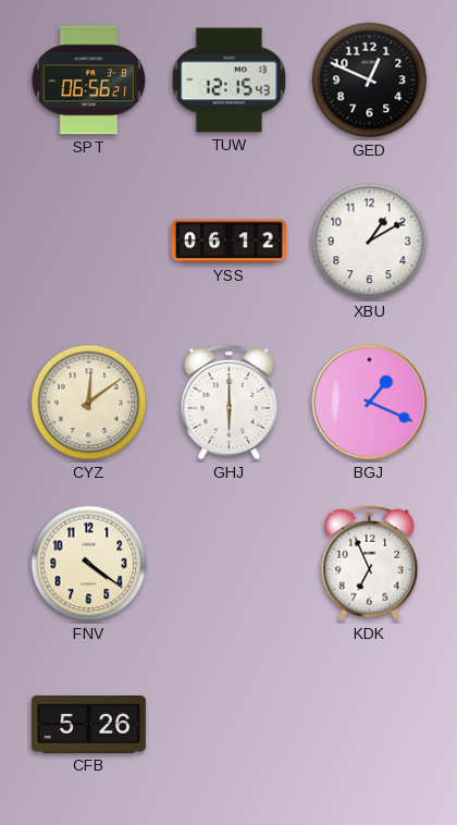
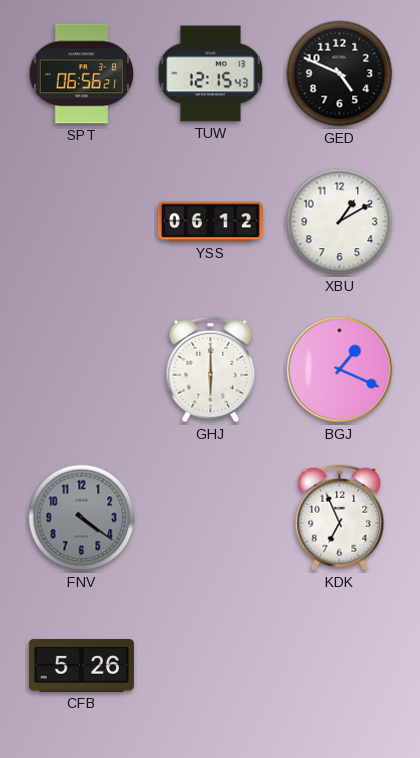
GED: 12:49 -> 4:49
CYZ: 12:09 -> none
FNV dial: cream -> grey
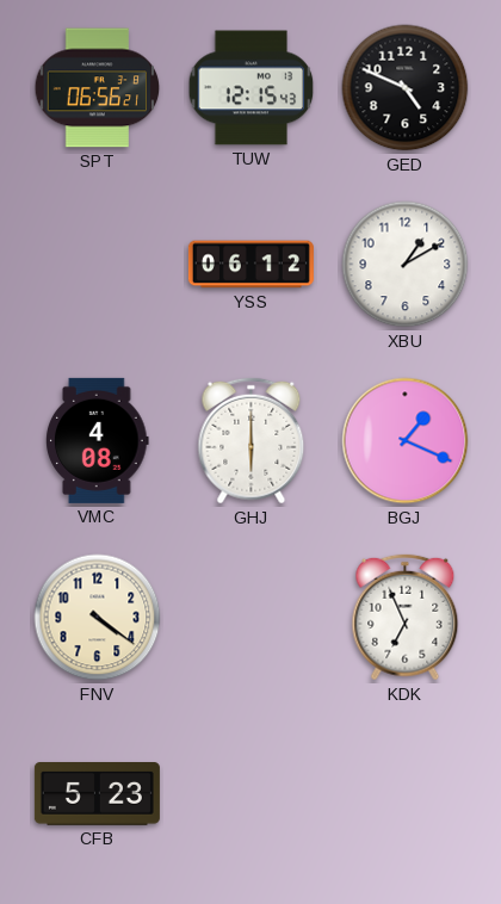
VMC: none -> 4:08
FNV dial: grey -> cream
CFB: 5:26 -> 5:23
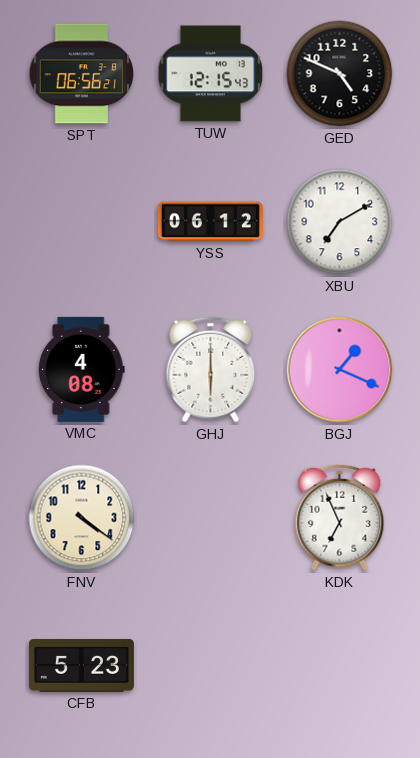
XBU: 1:10 -> 7:10
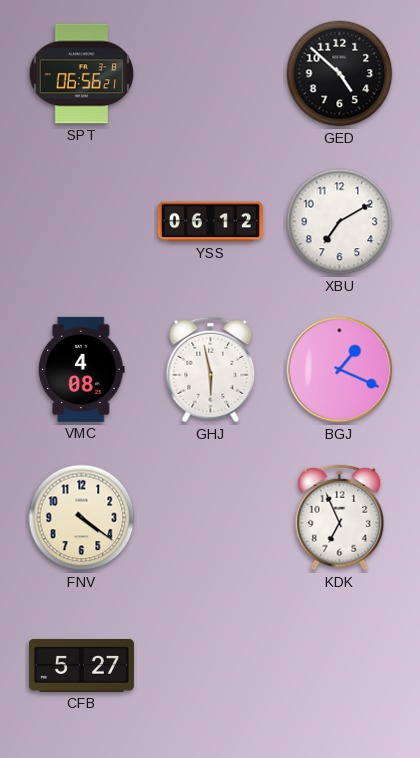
TUW: 12:15 -> none
GED: 4:49 -> 4:52
GHJ: 6:00 -> 5:58
CFB: 5:23 -> 5:27
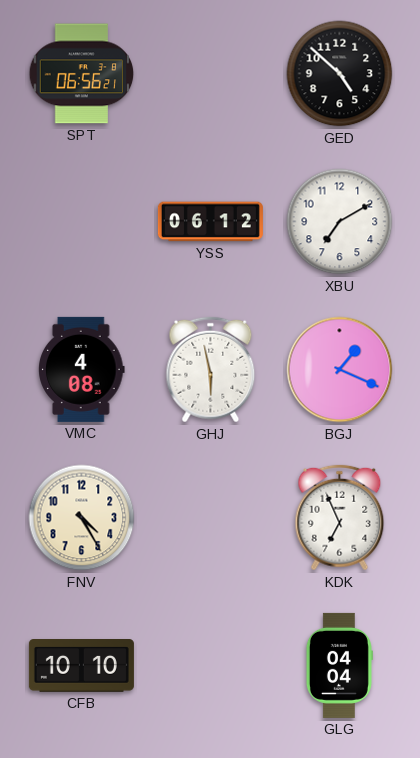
FNV: 4:21 -> 4:25
CFB: 5:27 -> 10:10
GLG: none -> 04:04
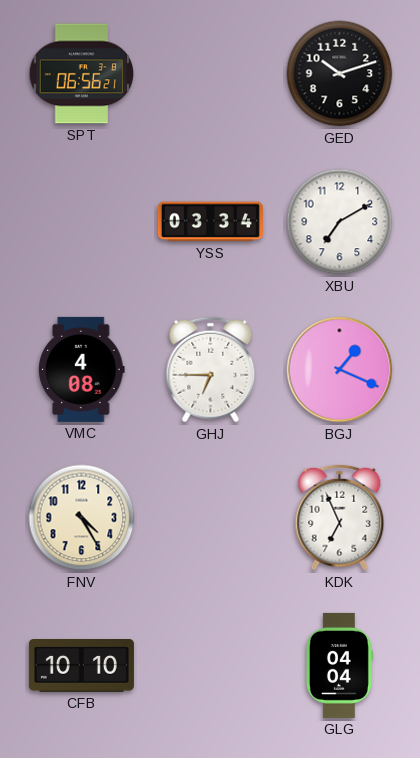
GED: 4:52 -> 10:12
YSS: 06:12 -> 03:34
GHJ: 5:58 -> 6:45
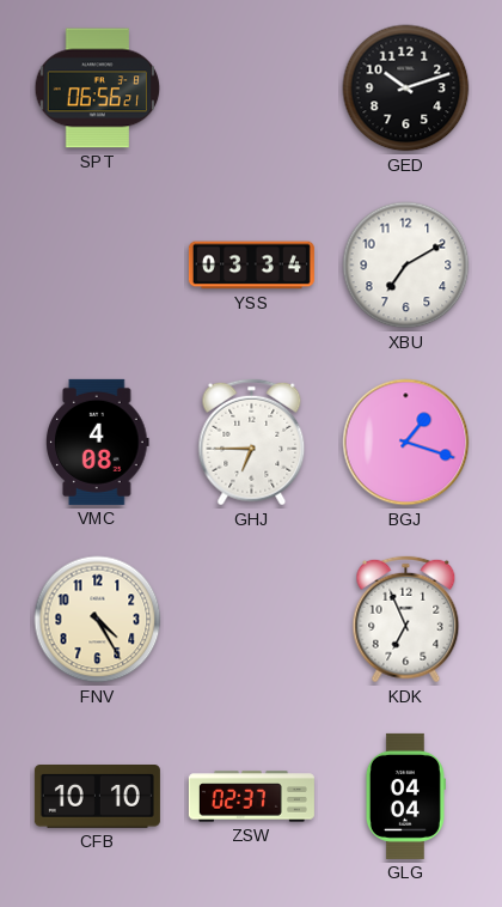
BGJ: 1:19 -> 1:18
ZSW: none -> 02:37
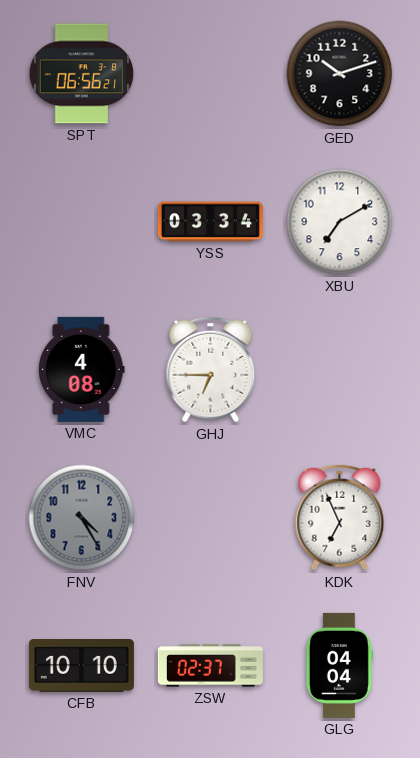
BGJ: 1:18 -> none
FNV dial: cream -> grey
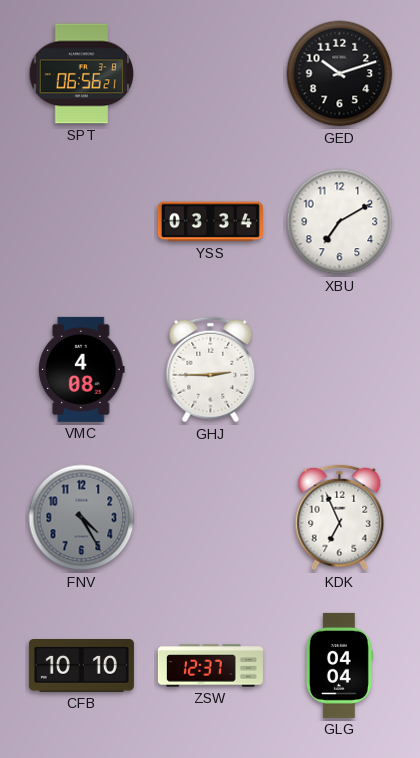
GHJ: 6:45 -> 2:45
ZSW: 02:37 -> 12:37
